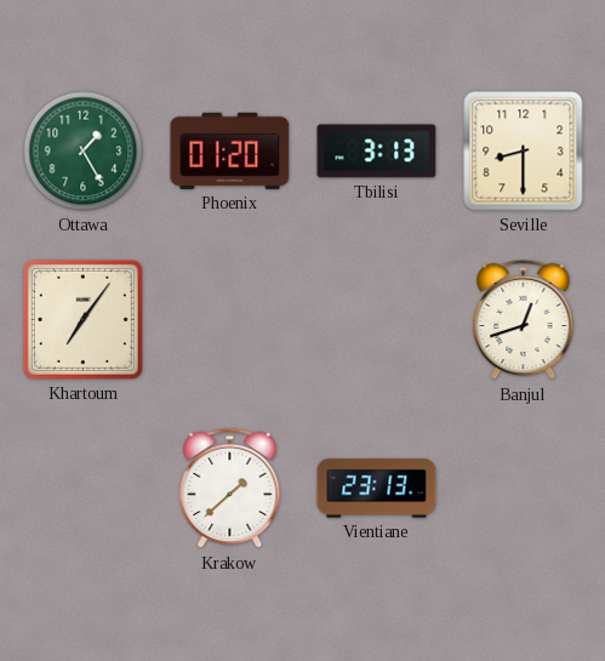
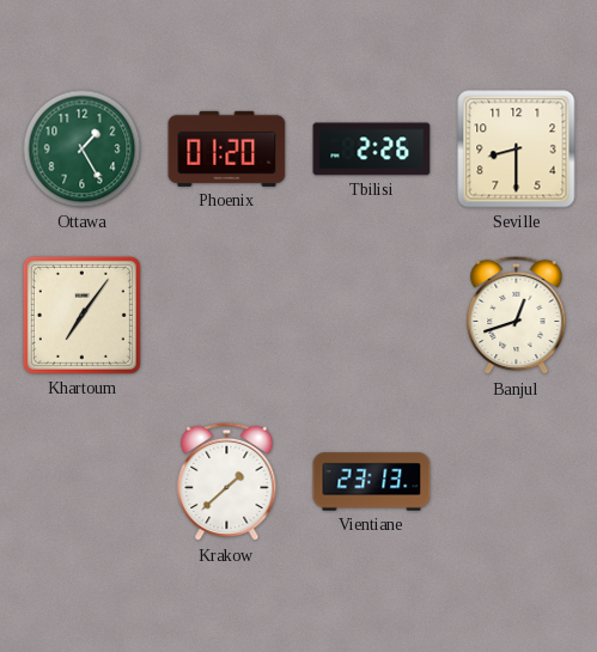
Tbilisi: 3:13 -> 2:26
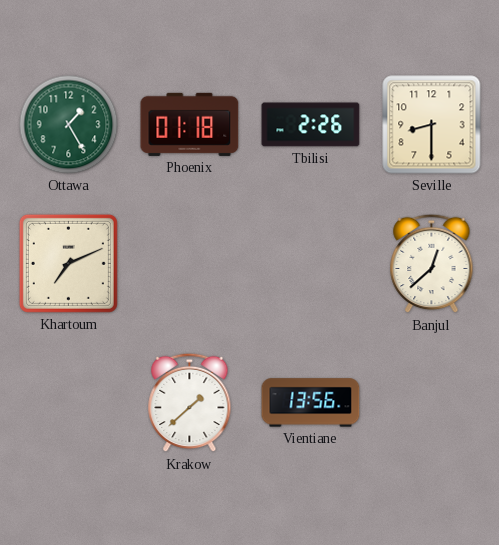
Phoenix: 01:20 -> 01:18
Khartoum: 7:06 -> 7:11
Banjul: 12:42 -> 12:38
Vientiane: 23:13 -> 13:56
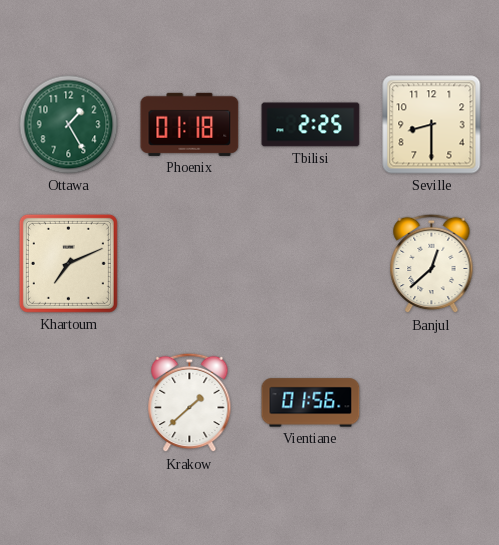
Tbilisi: 2:26 -> 2:25
Vientiane: 13:56 -> 01:56
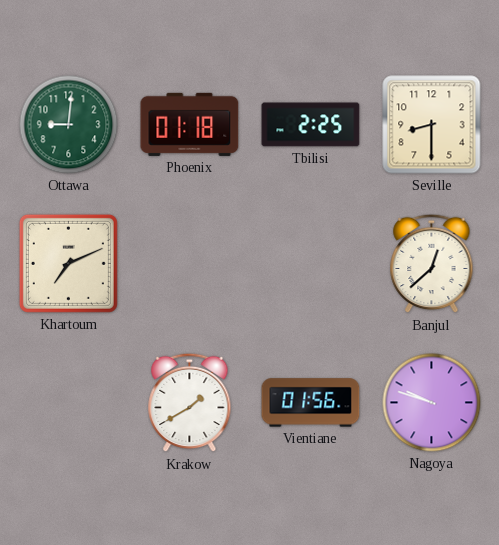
Ottawa: 1:25 -> 9:01
Krakow: 1:38 -> 1:40
Nagoya: none -> 9:48
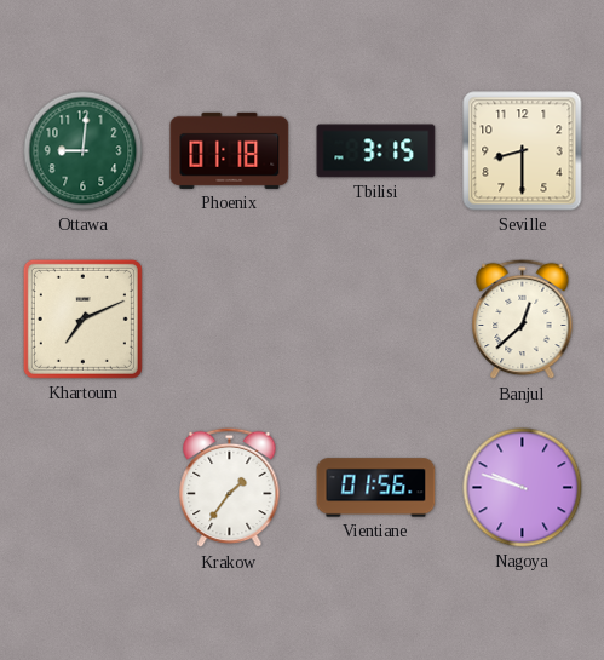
Tbilisi: 2:25 -> 3:15
Krakow: 1:40 -> 1:36
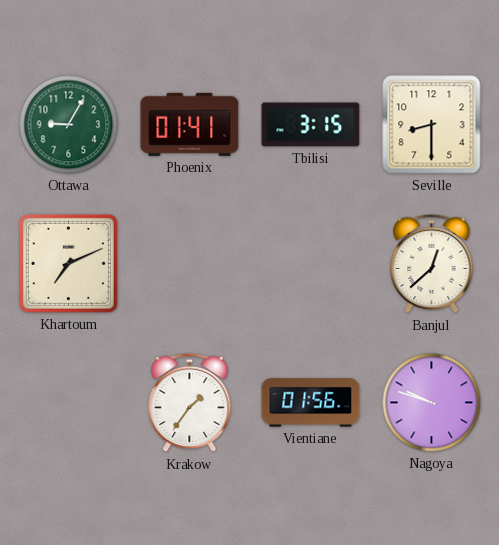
Ottawa: 9:01 -> 9:05
Phoenix: 01:18 -> 01:41
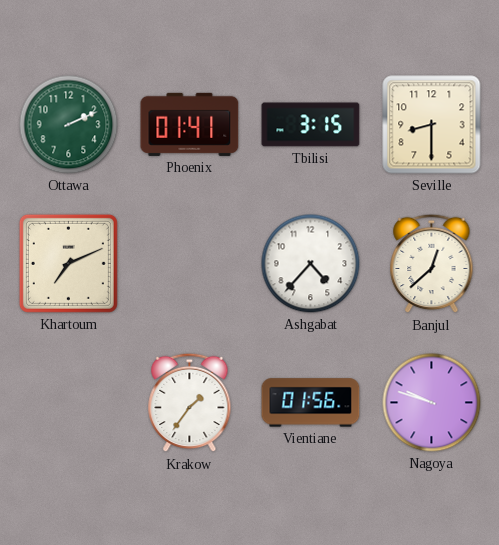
Ottawa: 9:05 -> 2:11
Ashgabat: none -> 4:37
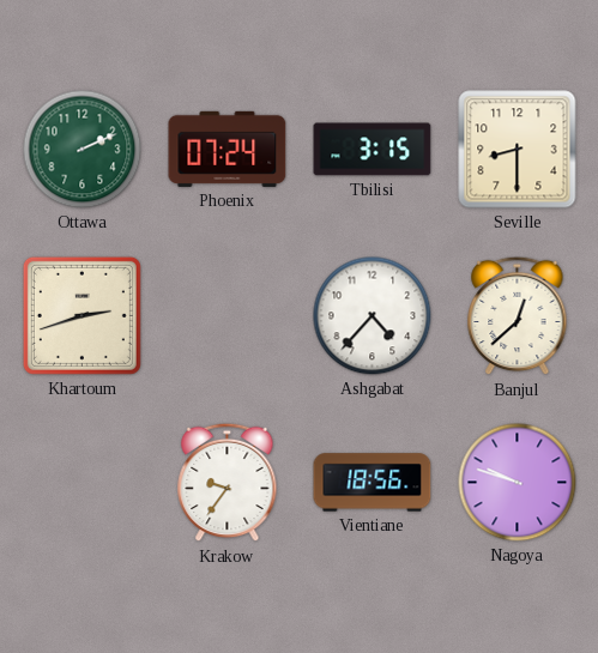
Phoenix: 01:41 -> 07:24
Khartoum: 7:11 -> 2:42
Krakow: 1:36 -> 9:36
Vientiane: 01:56 -> 18:56
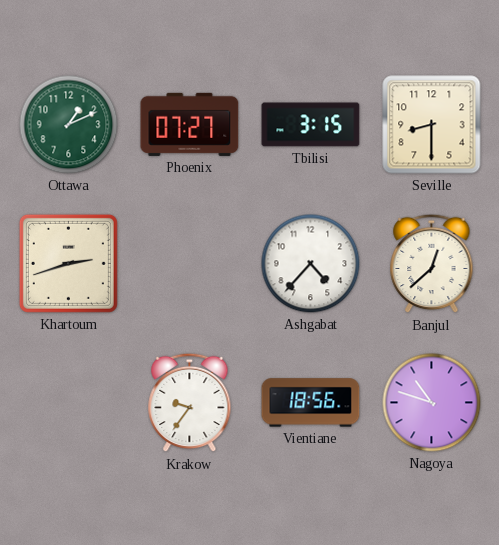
Ottawa: 2:11 -> 1:11
Phoenix: 07:24 -> 07:27
Nagoya: 9:48 -> 10:48
